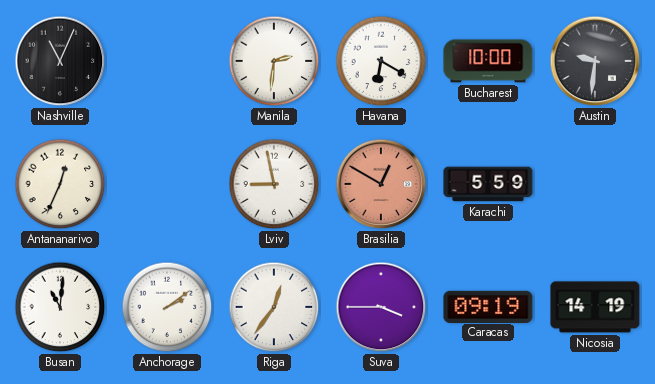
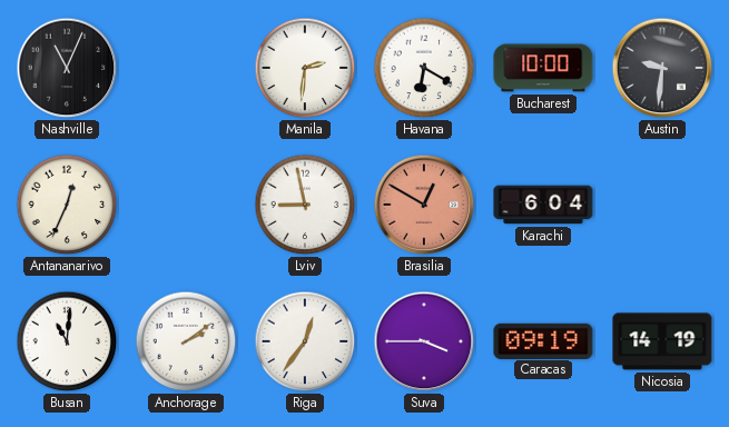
Karachi: 5:59 -> 6:04
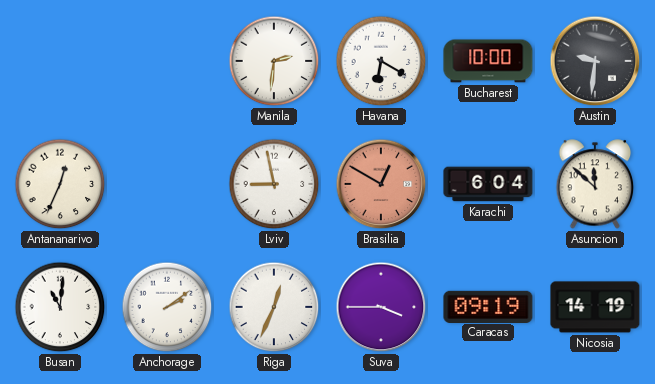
Nashville: 11:04 -> none
Asuncion: none -> 11:52
Riga: 12:36 -> 12:34
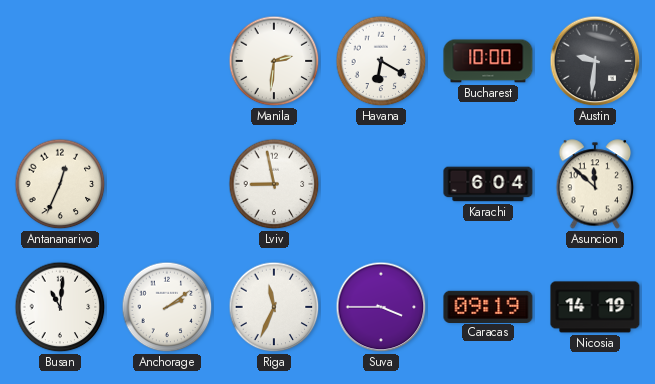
Brasilia: 12:50 -> none
Riga: 12:34 -> 11:34
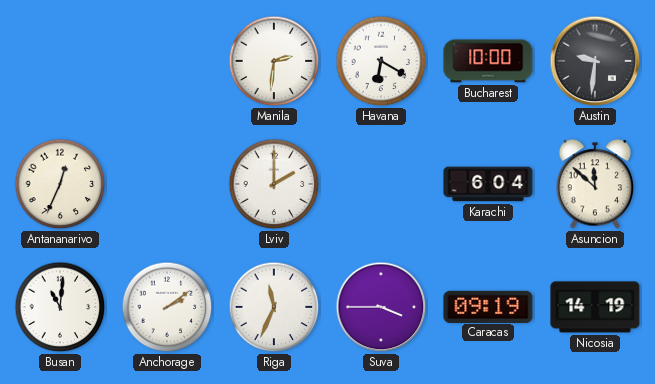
Lviv: 8:58 -> 2:00
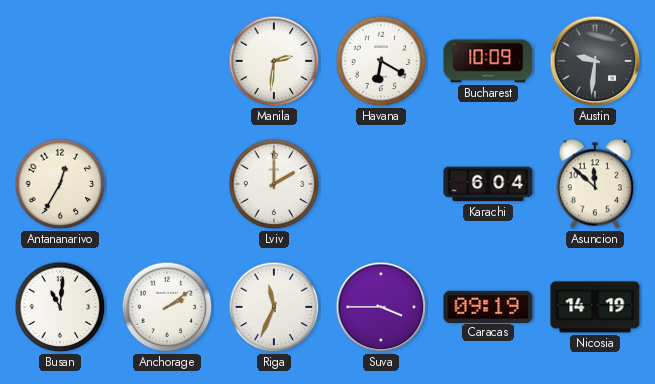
Bucharest: 10:00 -> 10:09
Antananarivo: 12:34 -> 12:35
